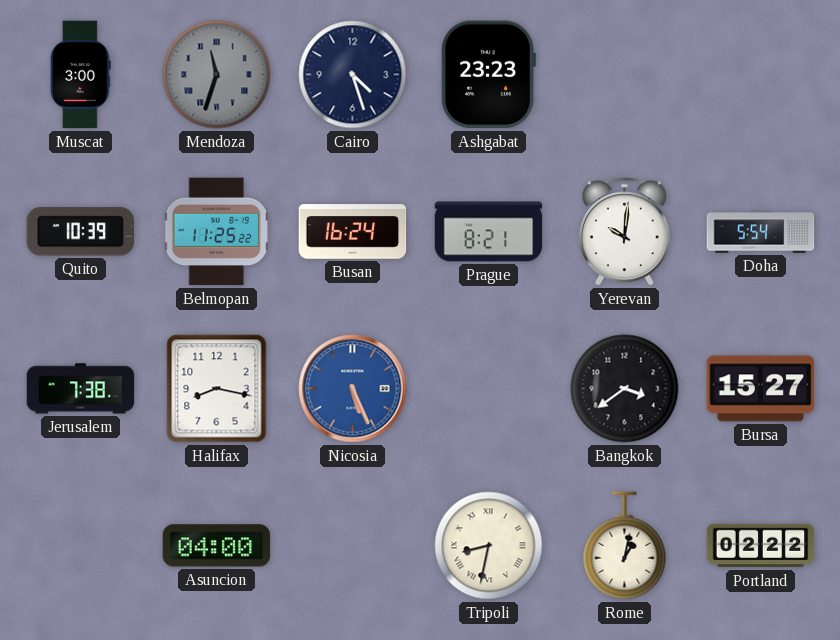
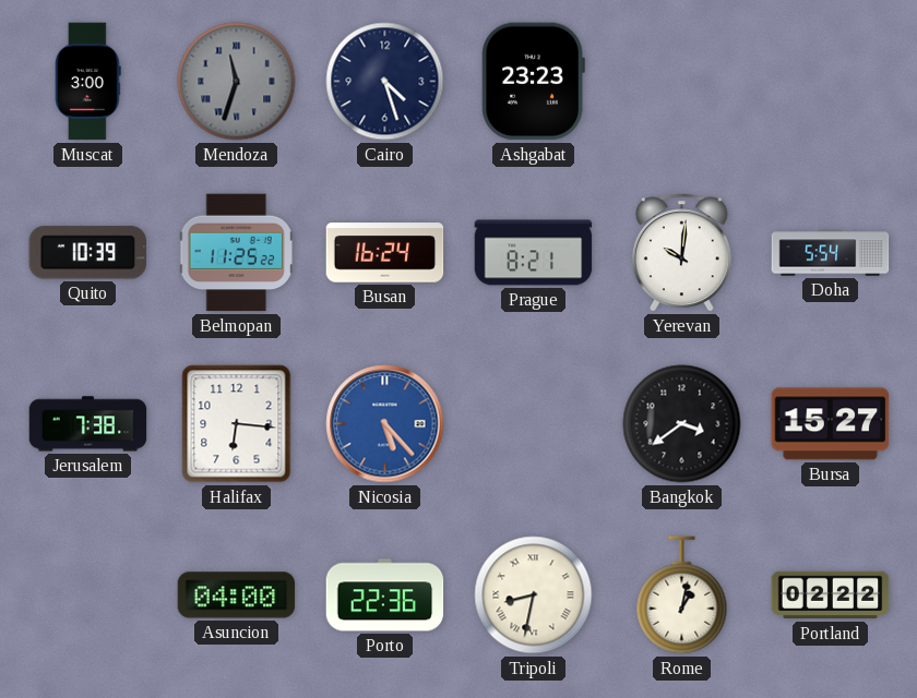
Halifax: 8:17 -> 6:16
Nicosia: 5:26 -> 5:23
Porto: none -> 22:36
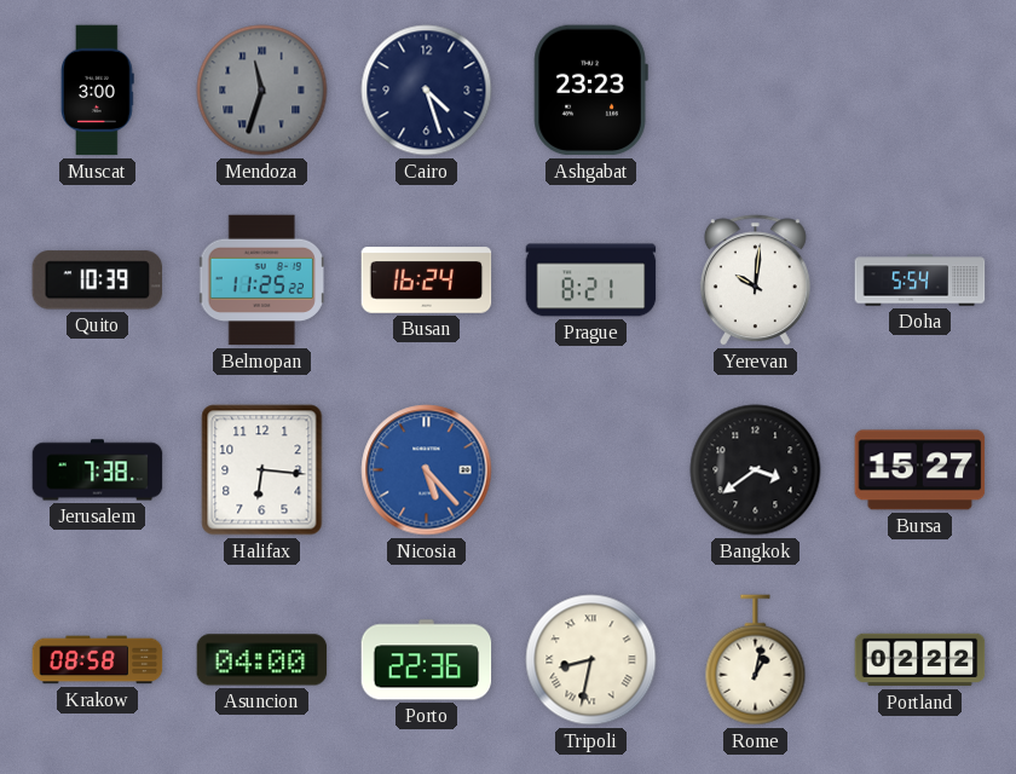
Krakow: none -> 08:58
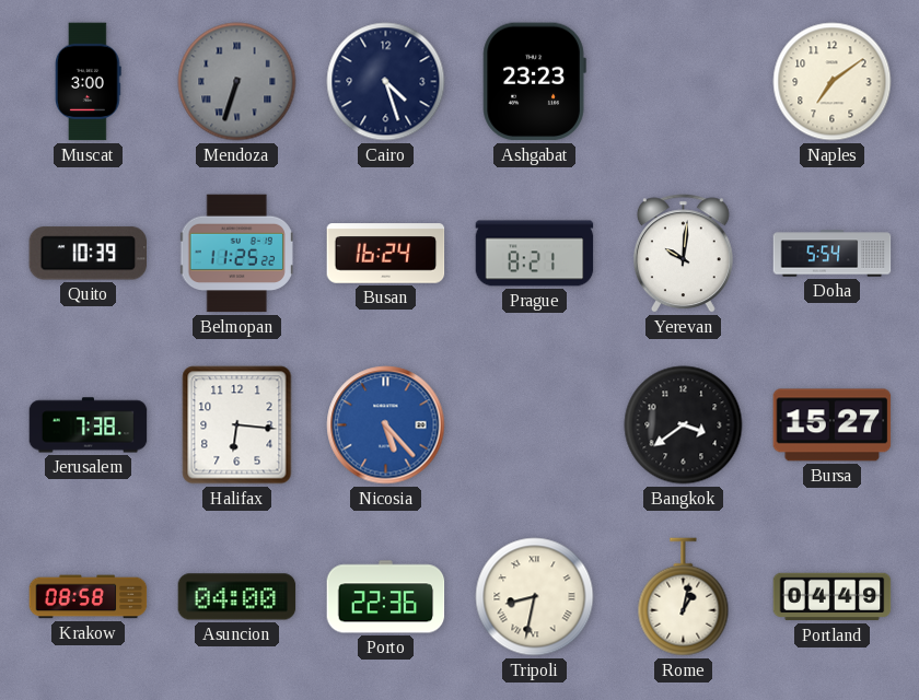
Mendoza: 11:33 -> 6:33
Naples: none -> 7:09
Portland: 02:22 -> 04:49
